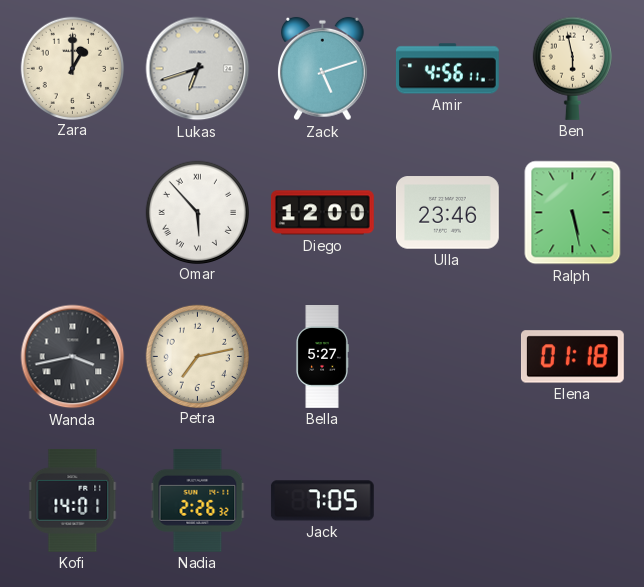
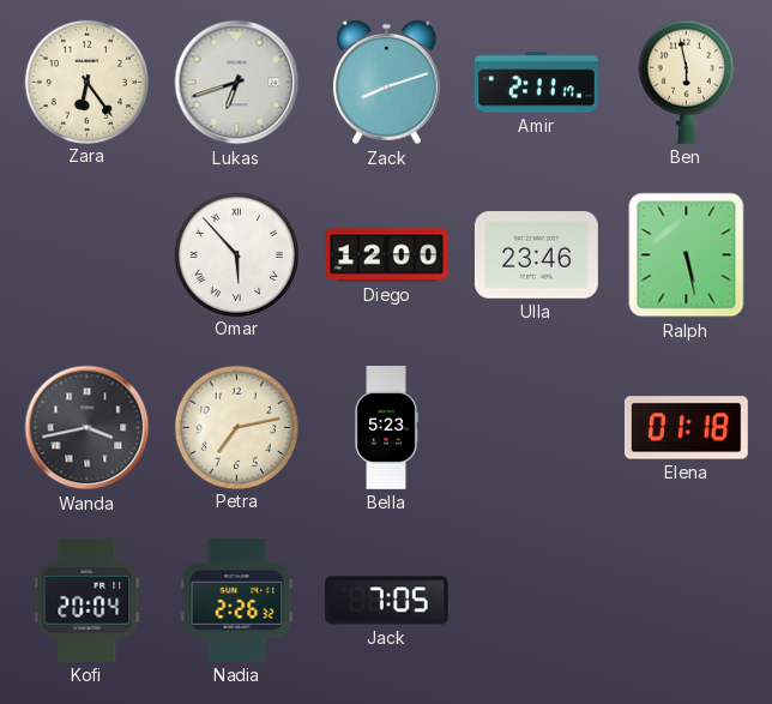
Zara: 1:00 -> 6:24
Zack: 5:12 -> 8:12
Amir: 4:56 -> 2:11
Bella: 5:27 -> 5:23
Kofi: 14:01 -> 20:04
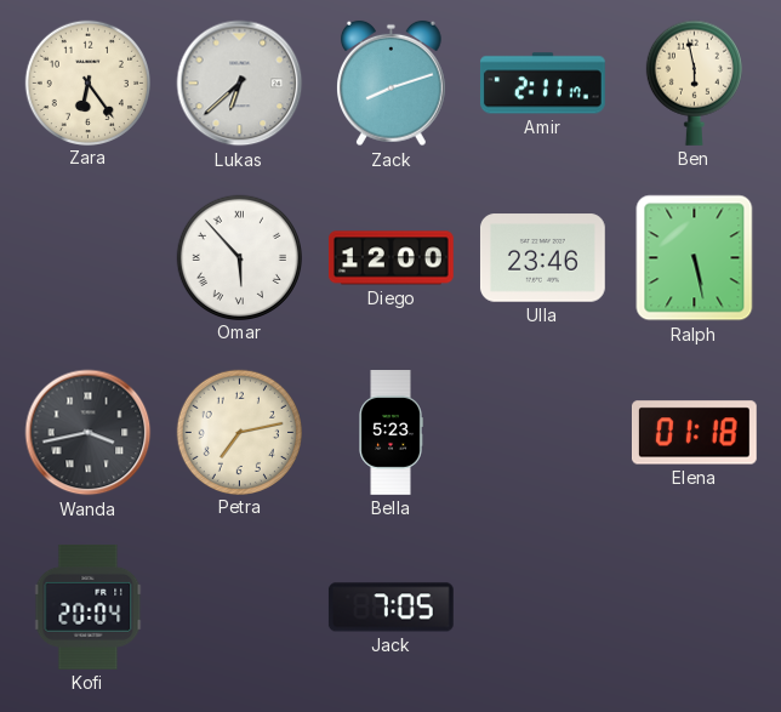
Lukas: 6:42 -> 6:38
Nadia: 2:26 -> none
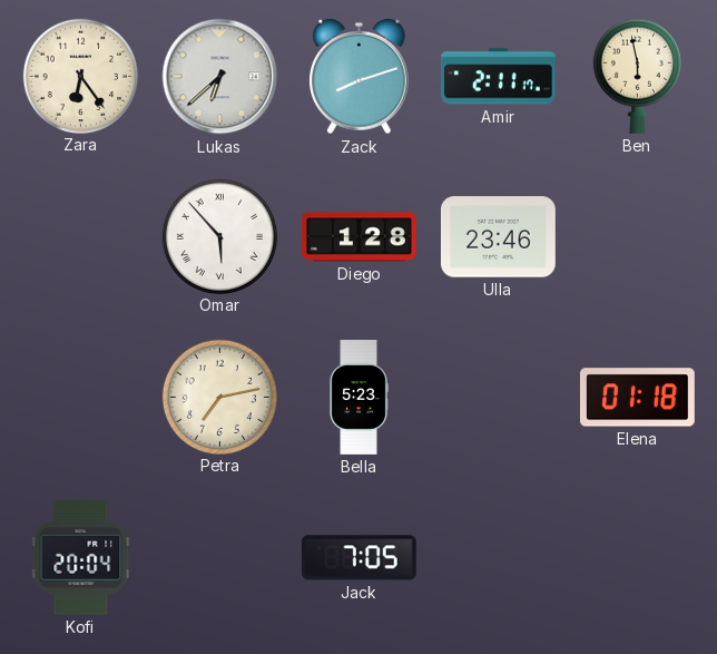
Diego: 12:00 -> 1:28
Ralph: 5:28 -> none
Wanda: 3:43 -> none
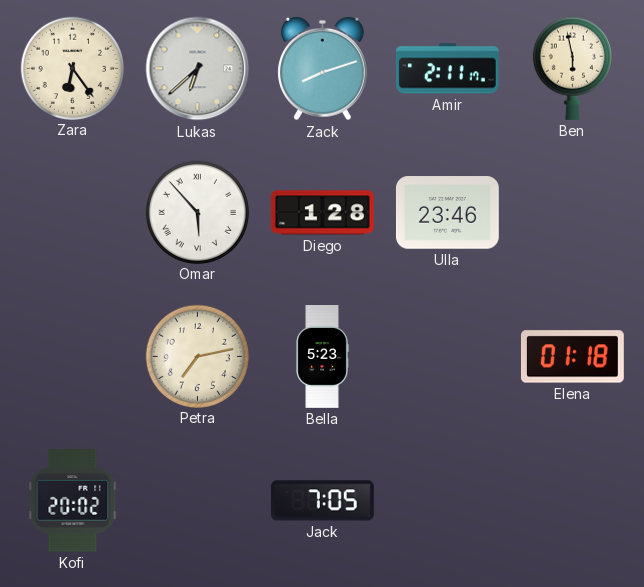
Kofi: 20:04 -> 20:02
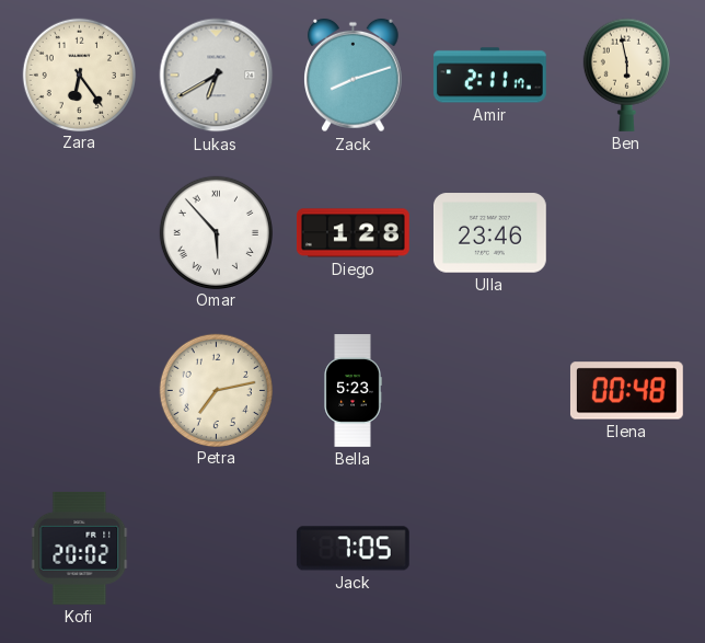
Lukas: 6:38 -> 6:40
Elena: 01:18 -> 00:48
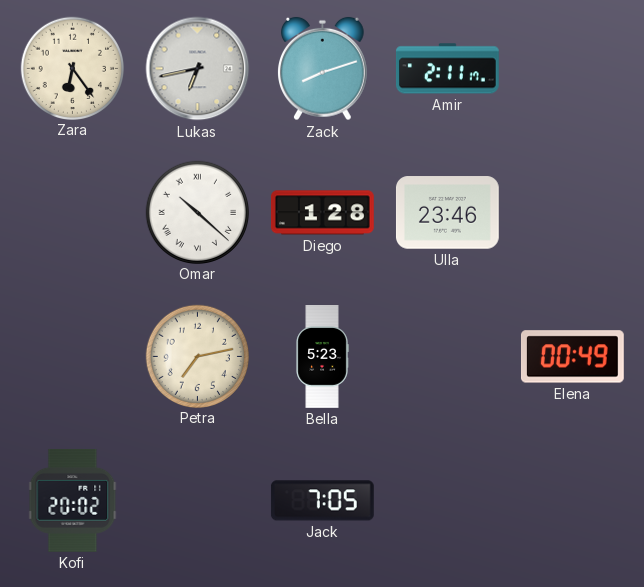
Lukas: 6:40 -> 6:43
Ben: 5:58 -> none
Omar: 5:53 -> 10:22
Elena: 00:48 -> 00:49
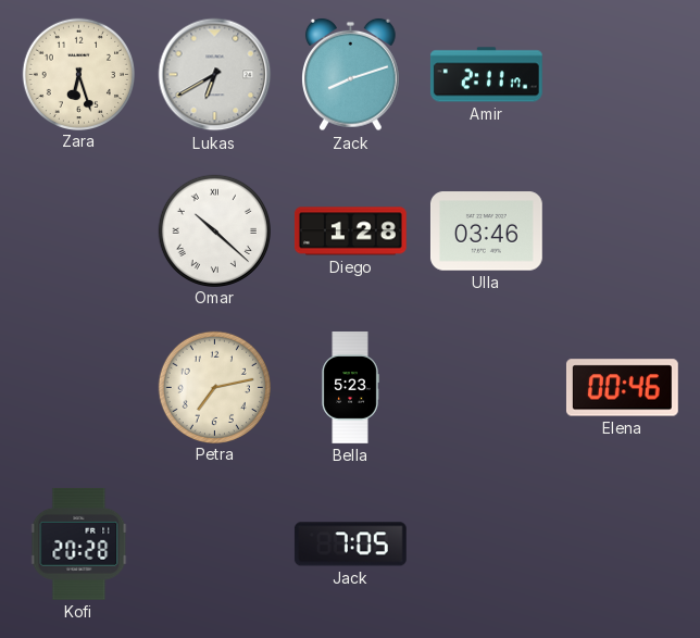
Zara: 6:24 -> 6:27
Lukas: 6:43 -> 6:40
Ulla: 23:46 -> 03:46
Elena: 00:49 -> 00:46
Kofi: 20:02 -> 20:28
